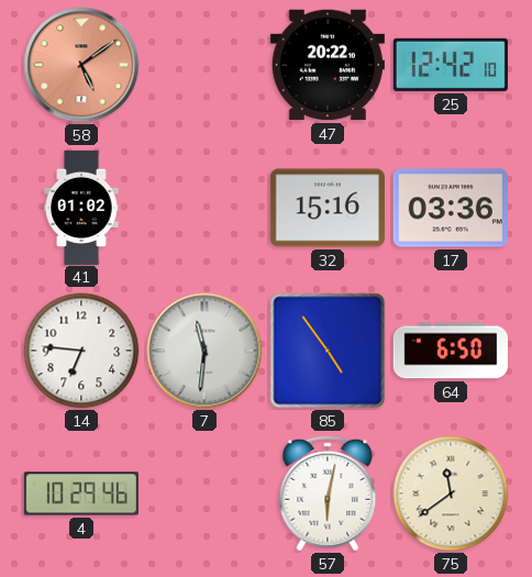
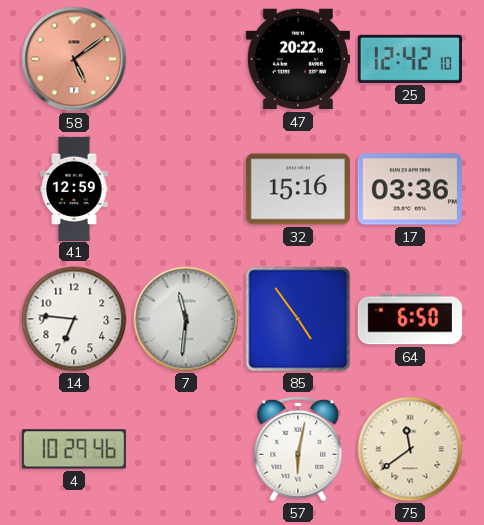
41: 01:02 -> 12:59
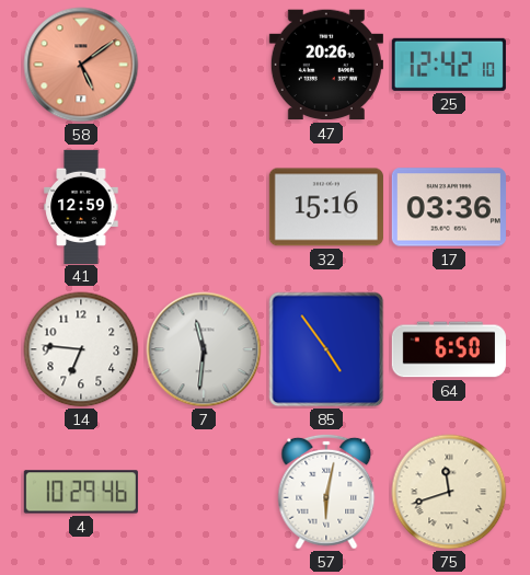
47: 20:22 -> 20:26
75: 11:39 -> 11:42
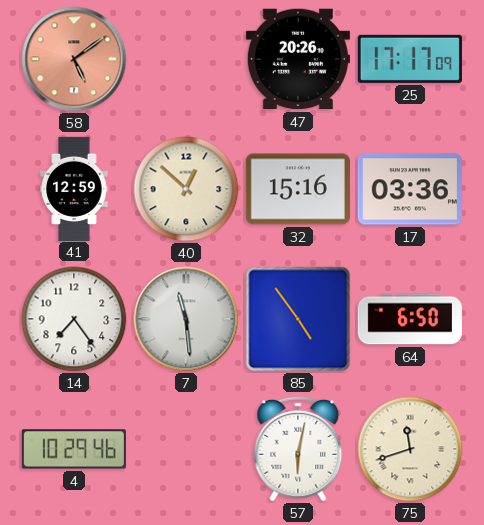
25: 12:42 -> 17:17
40: none -> 12:52
14: 6:46 -> 7:24
7: 11:31 -> 11:29
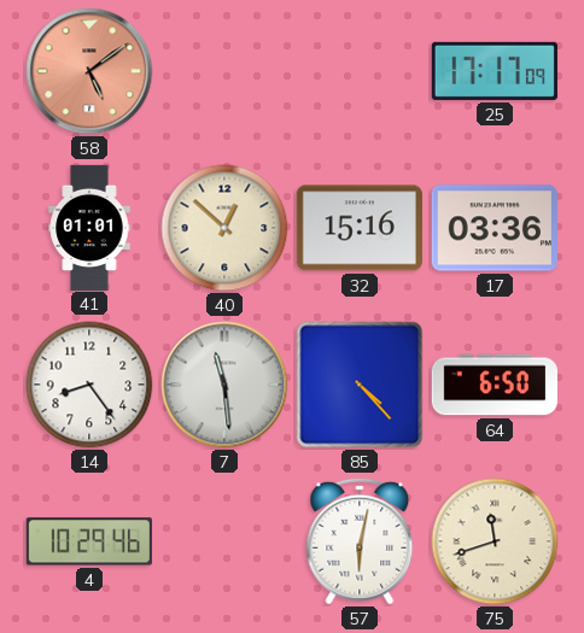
47: 20:26 -> none
41: 12:59 -> 01:01
14: 7:24 -> 8:24
85: 4:54 -> 4:23
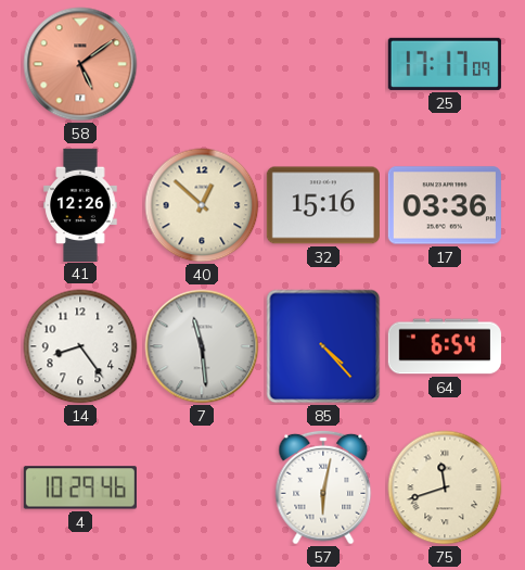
41: 01:01 -> 12:26
64: 6:50 -> 6:54
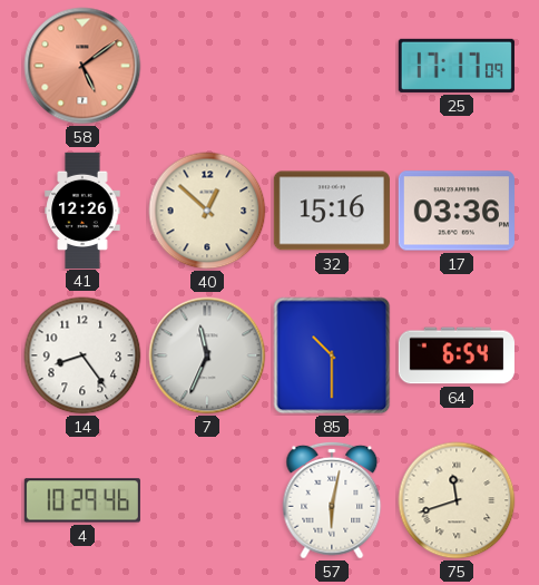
7: 11:29 -> 11:34
85: 4:23 -> 10:30
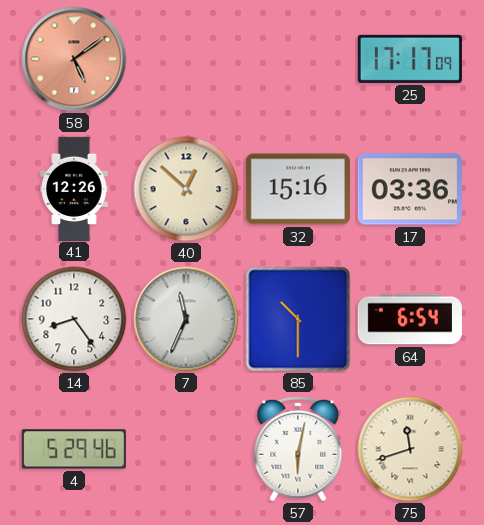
4: 10:29 -> 5:29
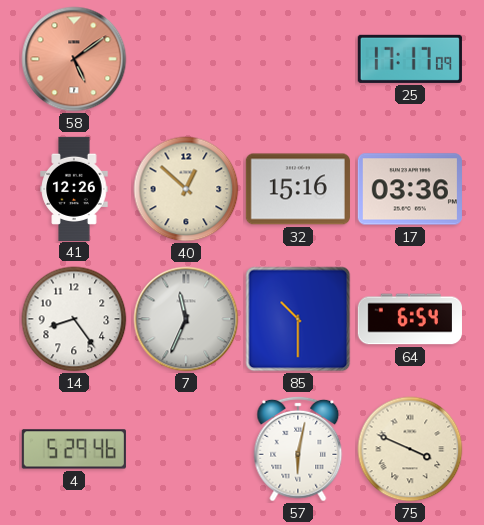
75: 11:42 -> 3:49
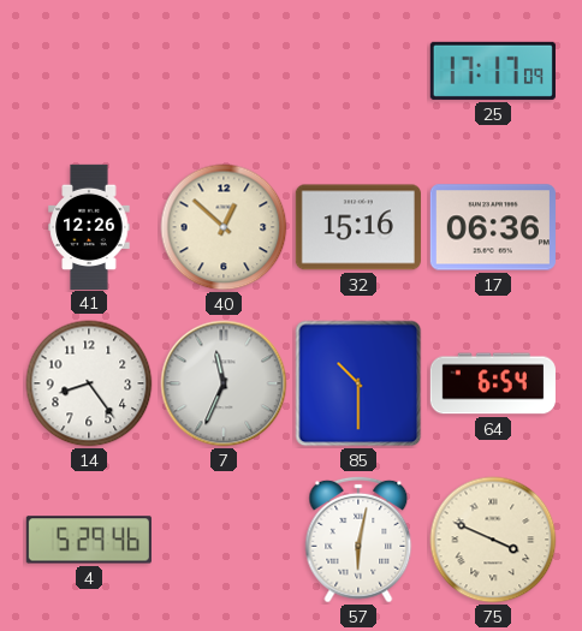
58: 5:09 -> none
17: 03:36 -> 06:36
